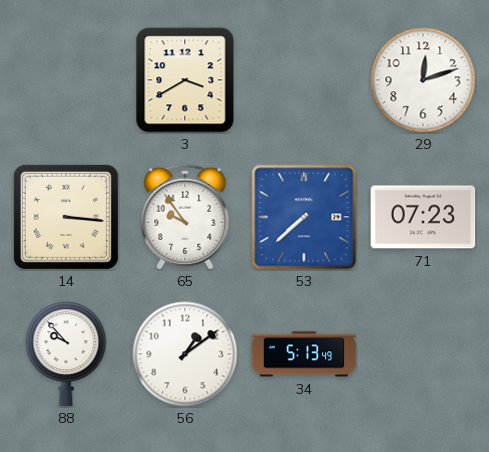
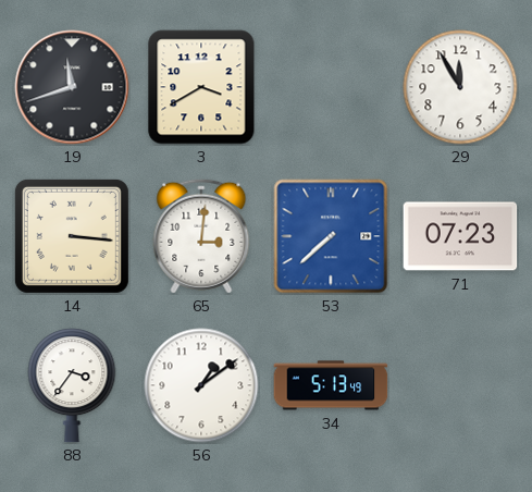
19: none -> 11:42
29: 12:12 -> 11:55
65: 9:54 -> 3:01
88: 9:53 -> 3:36
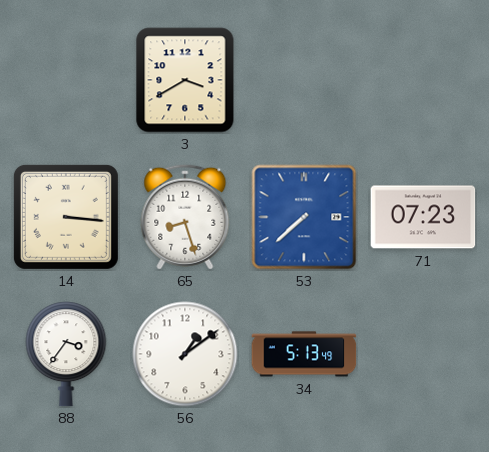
19: 11:42 -> none
29: 11:55 -> none
65: 3:01 -> 8:27
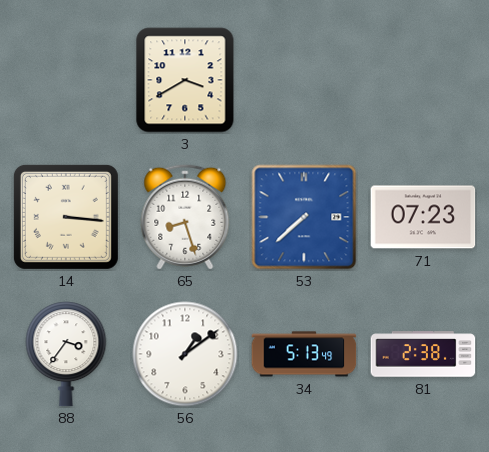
81: none -> 2:38
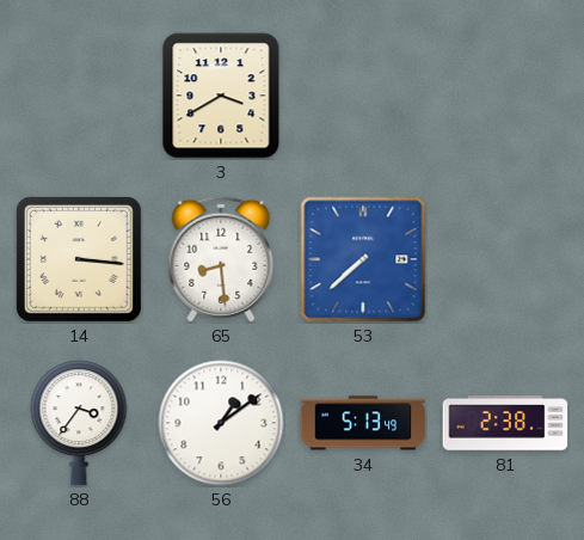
65: 8:27 -> 8:29
71: 07:23 -> none
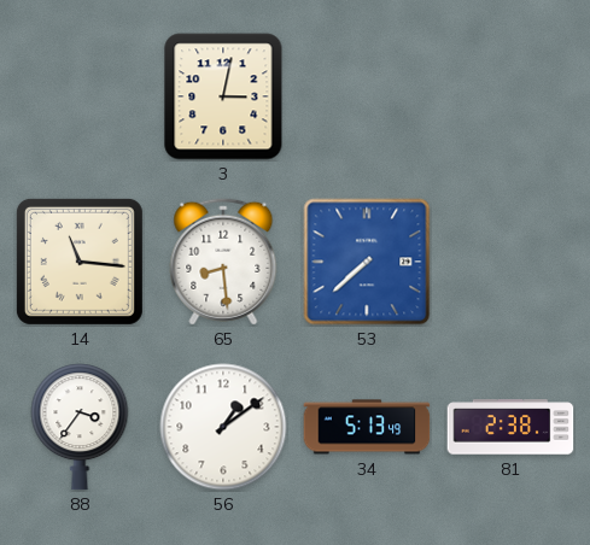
3: 3:40 -> 3:02
14: 3:16 -> 11:16
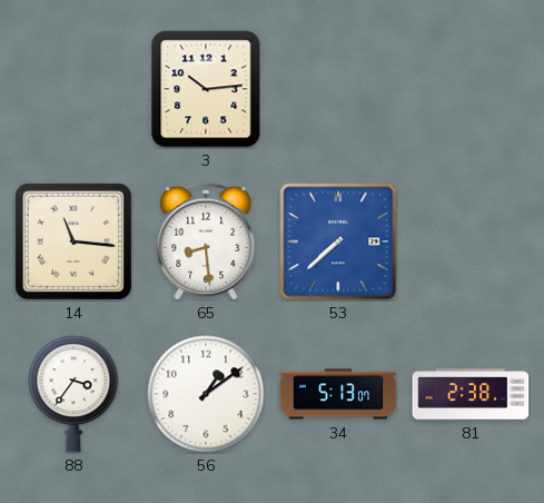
3: 3:02 -> 10:14
34: 5:13:49 -> 5:13:07
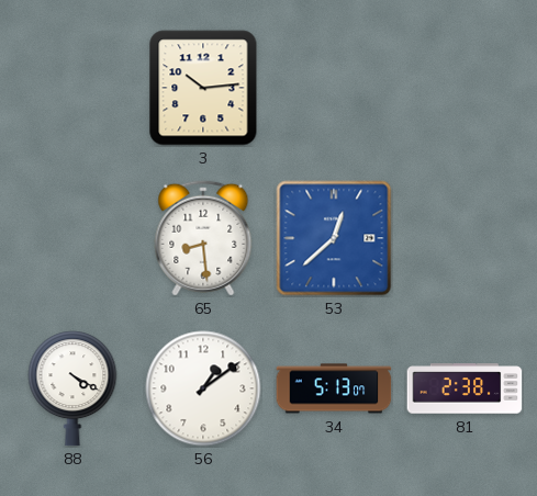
14: 11:16 -> none
53: 7:38 -> 12:38
88: 3:36 -> 4:20
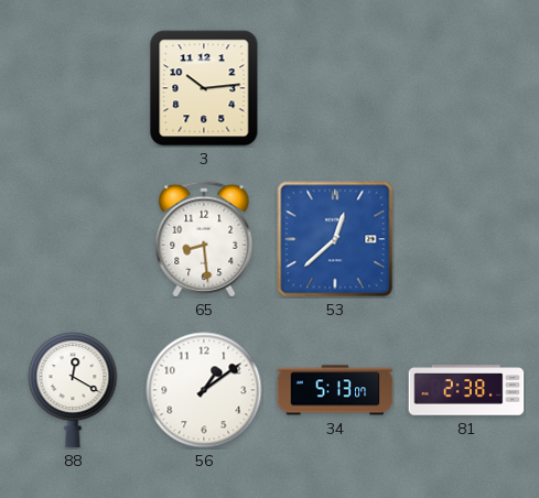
88: 4:20 -> 12:20
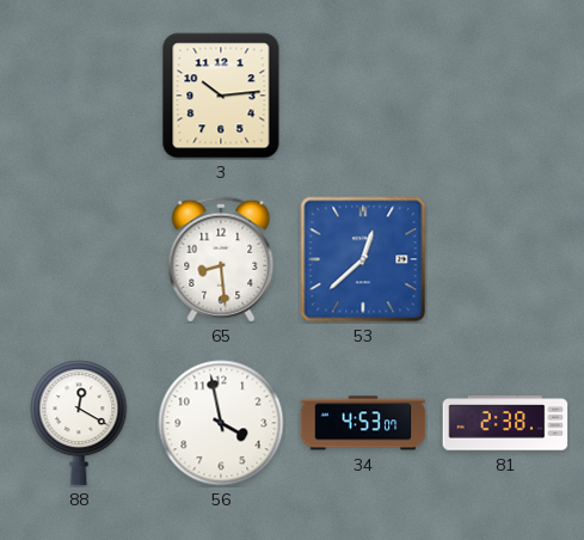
56: 1:09 -> 3:58
34: 5:13 -> 4:53
